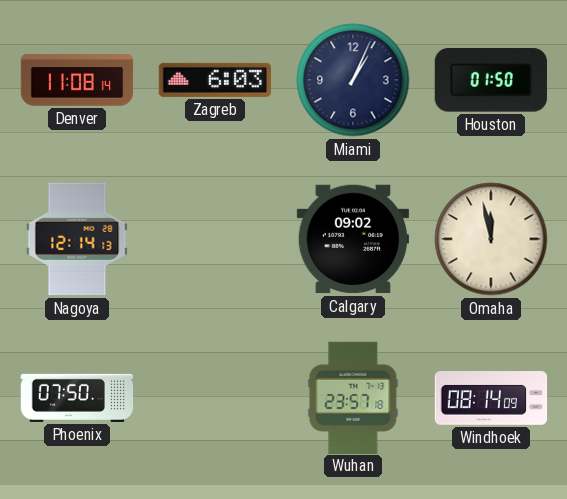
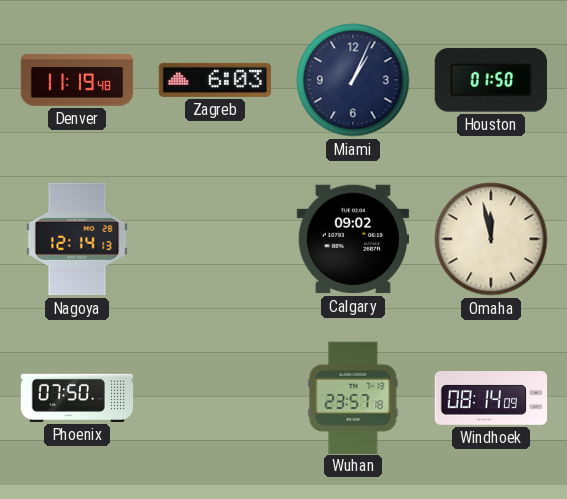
Denver: 11:08 -> 11:19
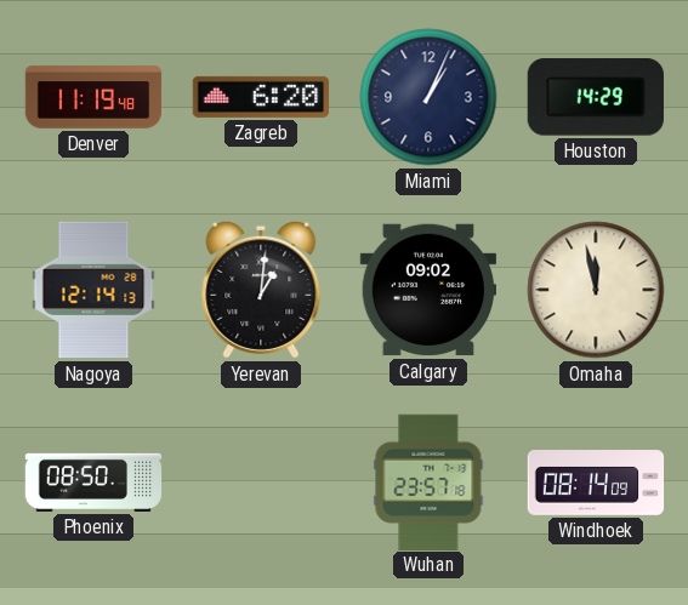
Zagreb: 6:03 -> 6:20
Houston: 01:50 -> 14:29
Yerevan: none -> 1:01
Phoenix: 07:50 -> 08:50
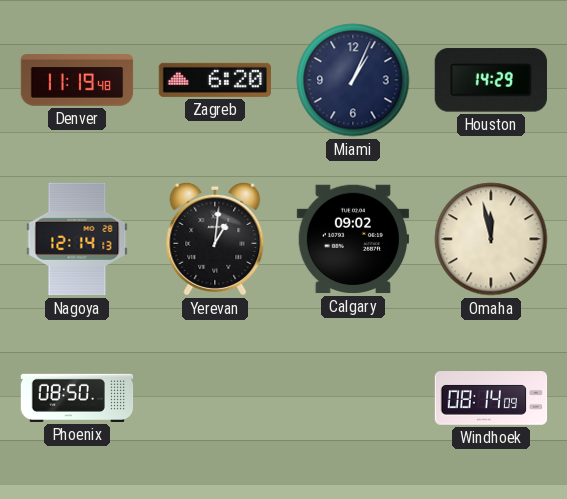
Wuhan: 23:57 -> none
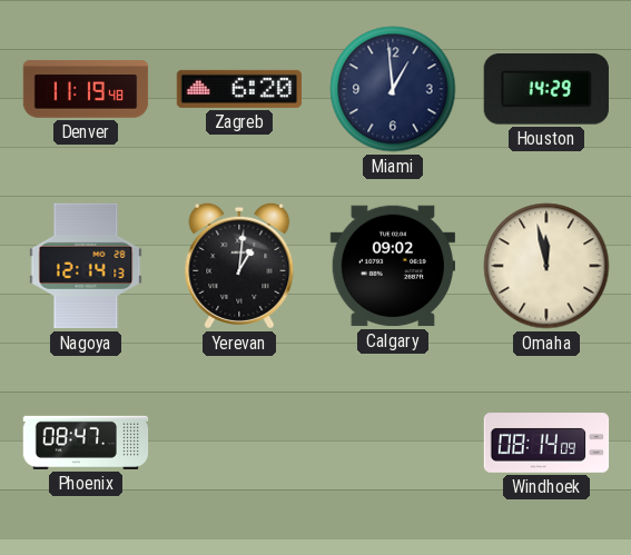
Miami: 1:04 -> 12:59
Phoenix: 08:50 -> 08:47
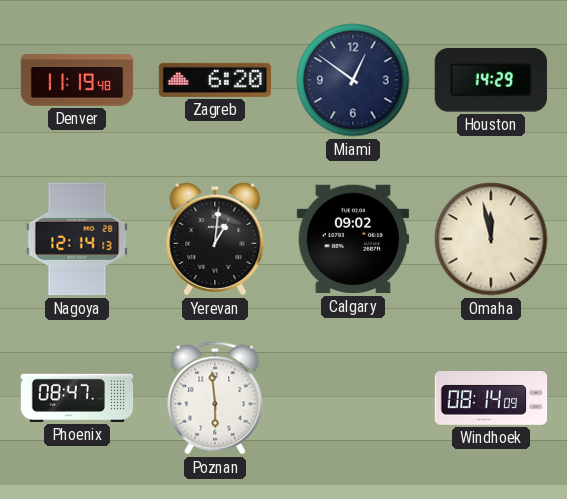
Miami: 12:59 -> 12:51
Poznan: none -> 5:59
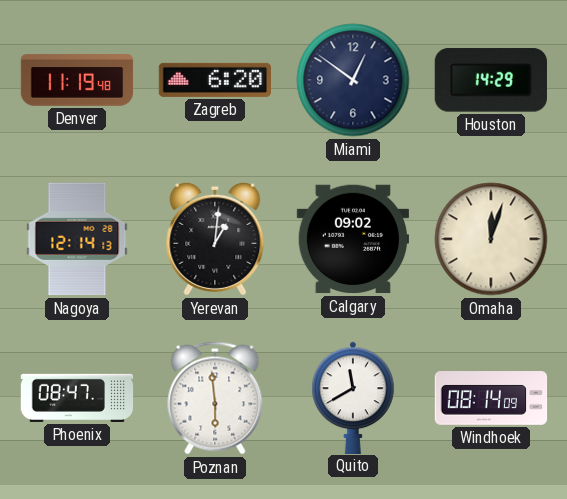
Omaha: 11:58 -> 12:03
Quito: none -> 11:40
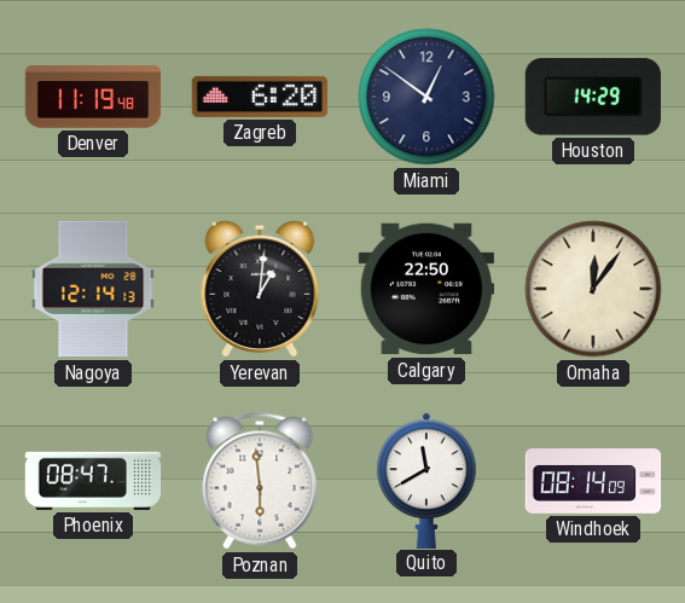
Calgary: 09:02 -> 22:50
Omaha: 12:03 -> 12:06
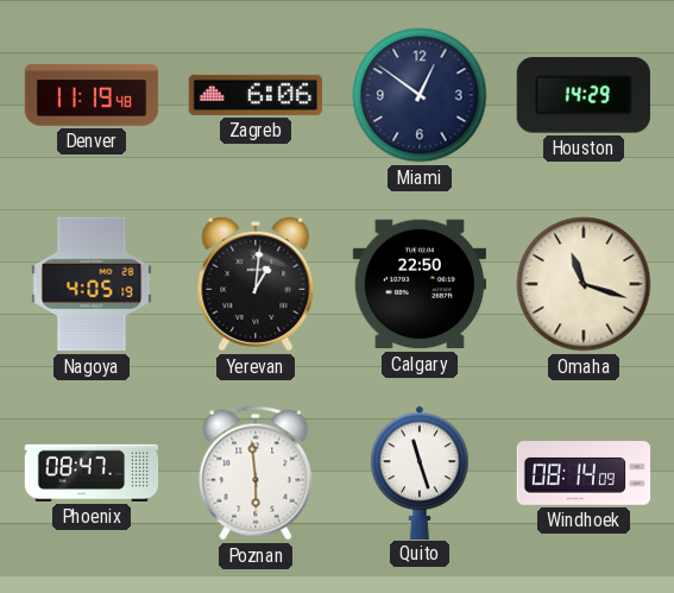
Zagreb: 6:20 -> 6:06
Nagoya: 12:14 -> 4:05
Omaha: 12:06 -> 11:18
Quito: 11:40 -> 11:27
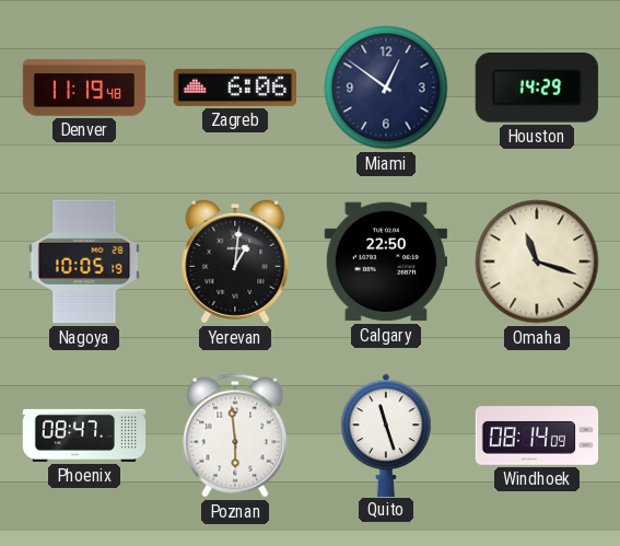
Nagoya: 4:05 -> 10:05
